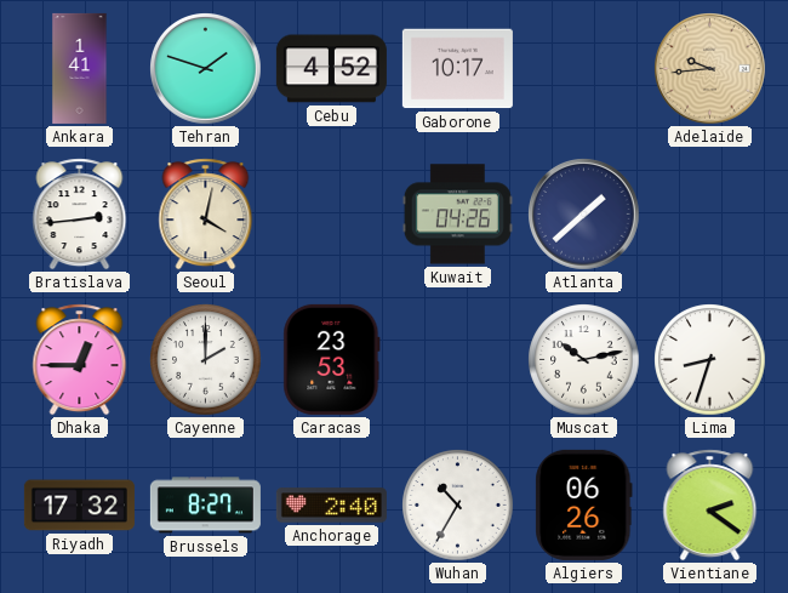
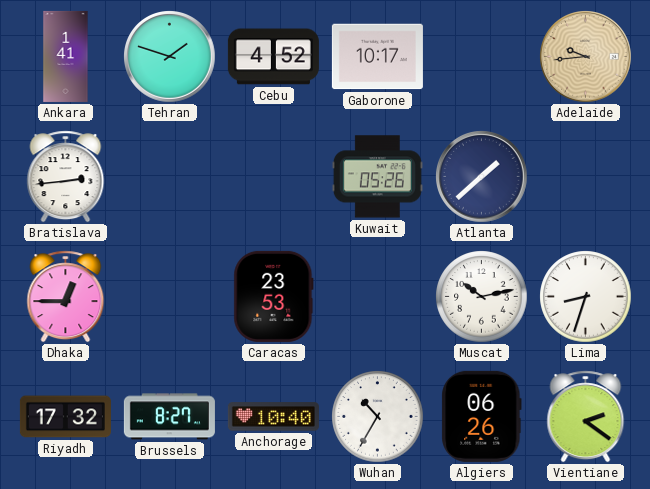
Seoul: 4:02 -> none
Kuwait: 04:26 -> 05:26
Cayenne: 2:00 -> none
Anchorage: 2:40 -> 10:40
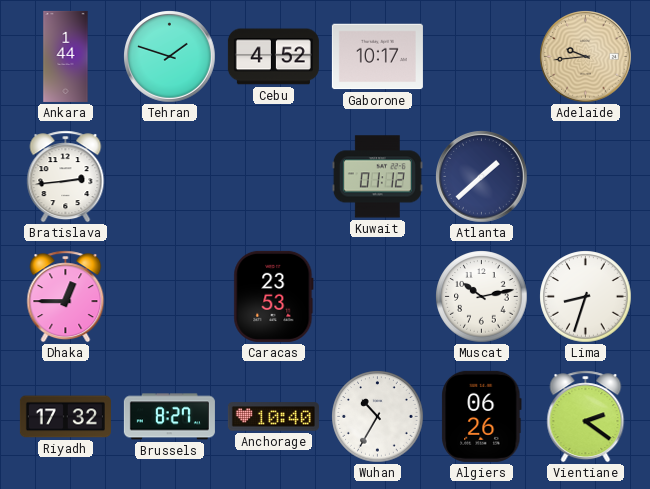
Ankara: 1:41 -> 1:44
Kuwait: 05:26 -> 01:12
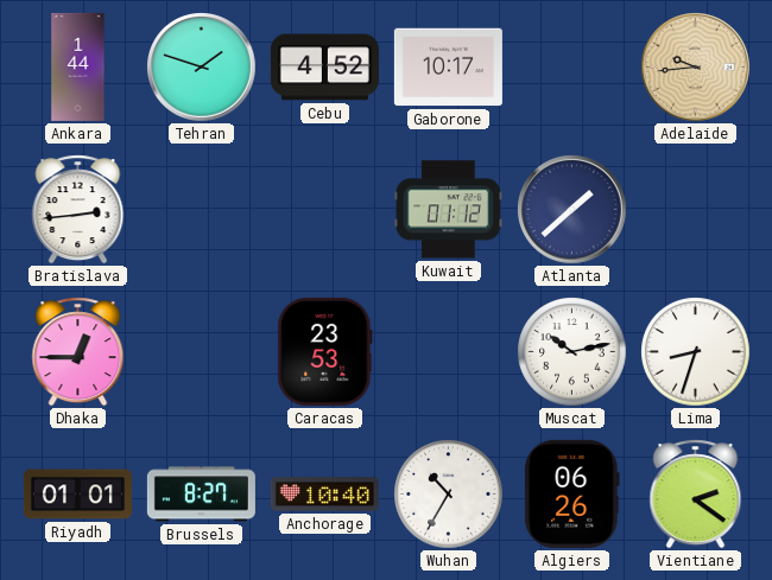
Riyadh: 17:32 -> 01:01
